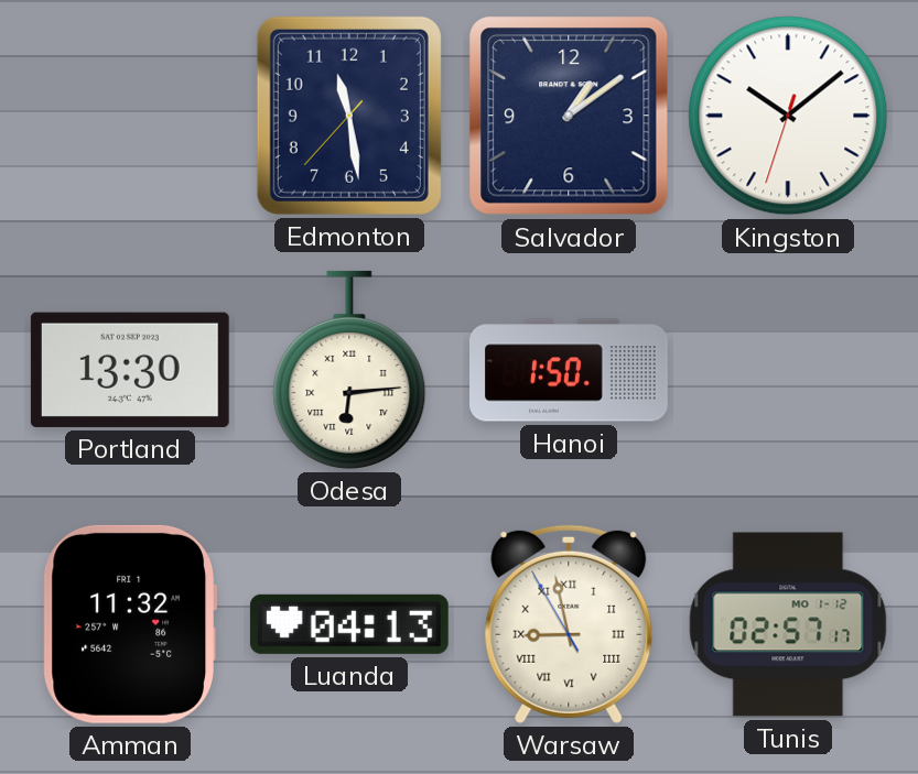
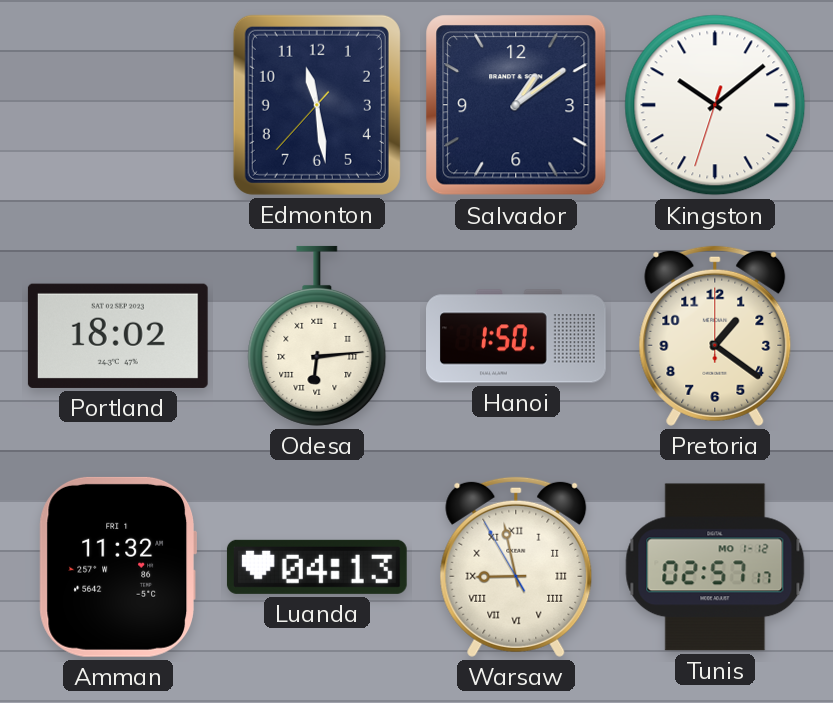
Portland: 13:30 -> 18:02
Pretoria: none -> 1:21
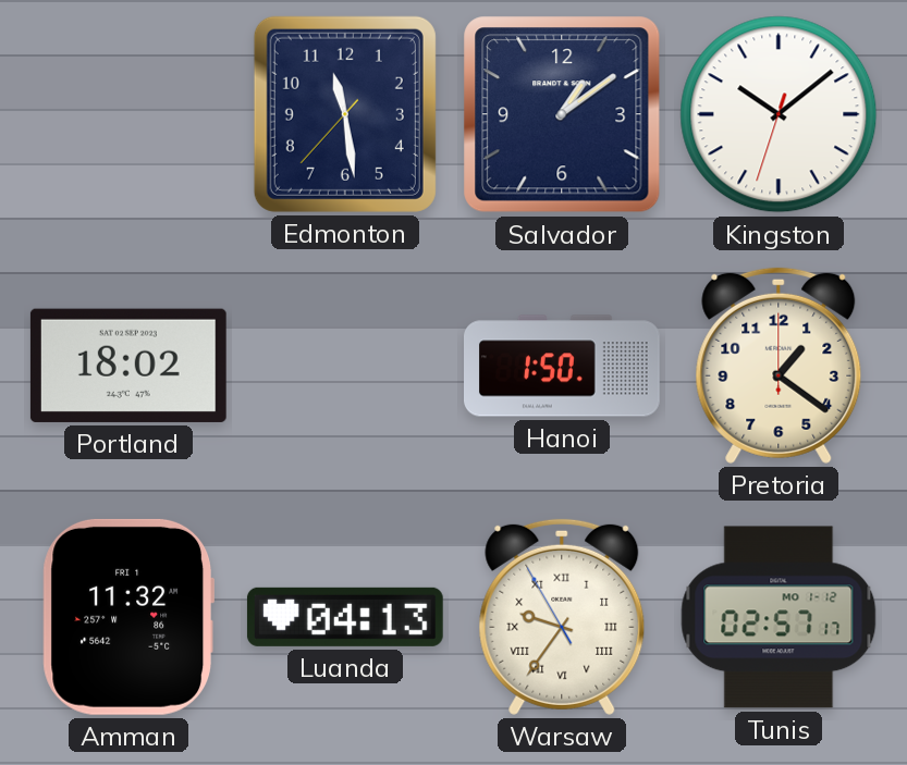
Odesa: 6:14 -> none
Warsaw: 8:57 -> 9:35
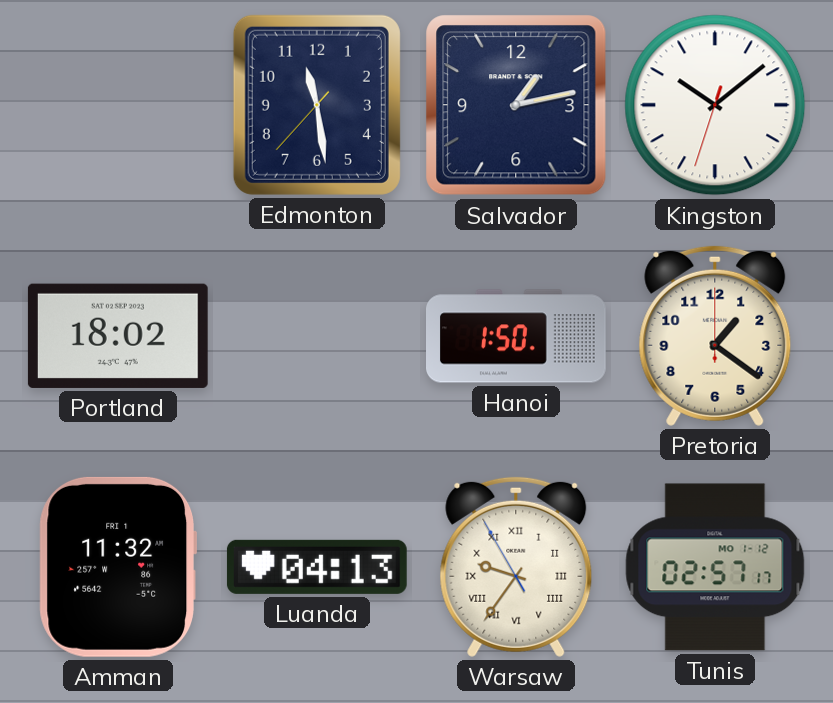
Salvador: 1:09 -> 1:13
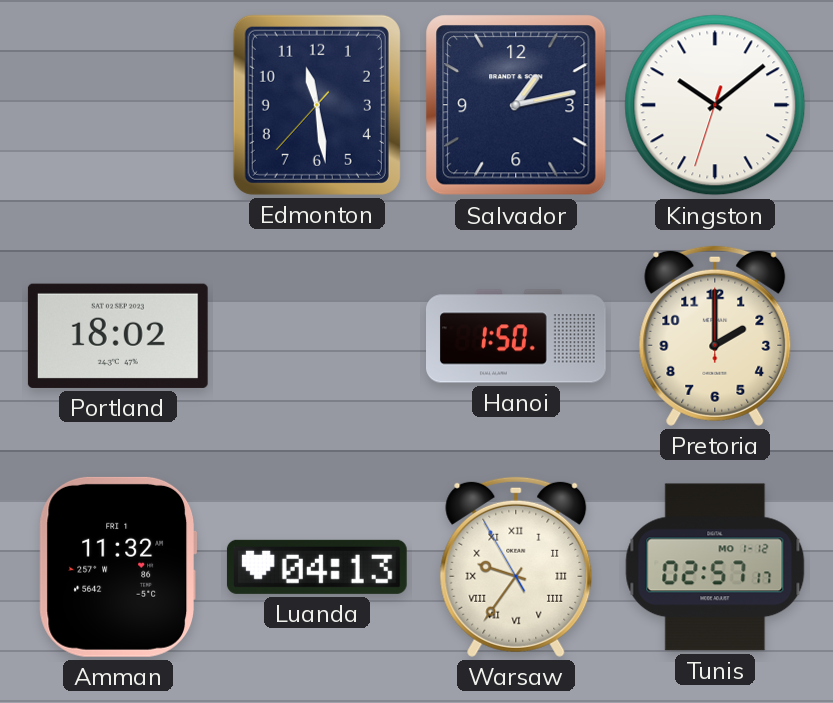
Pretoria: 1:21 -> 2:00
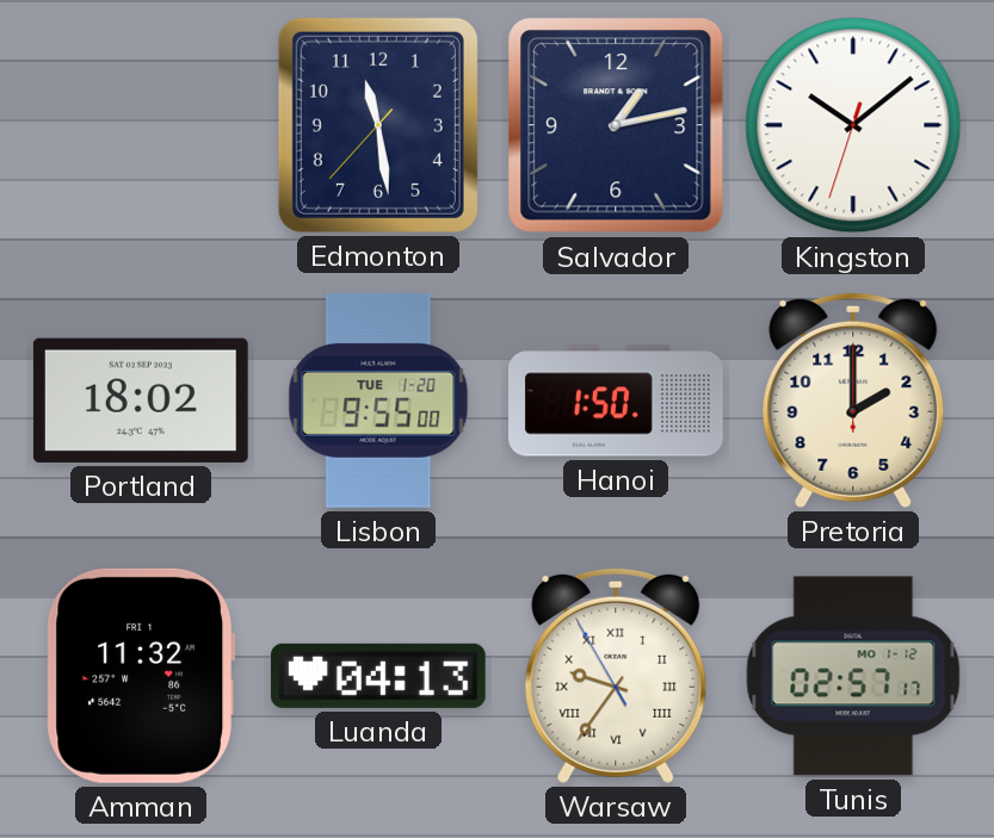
Lisbon: none -> 9:55
